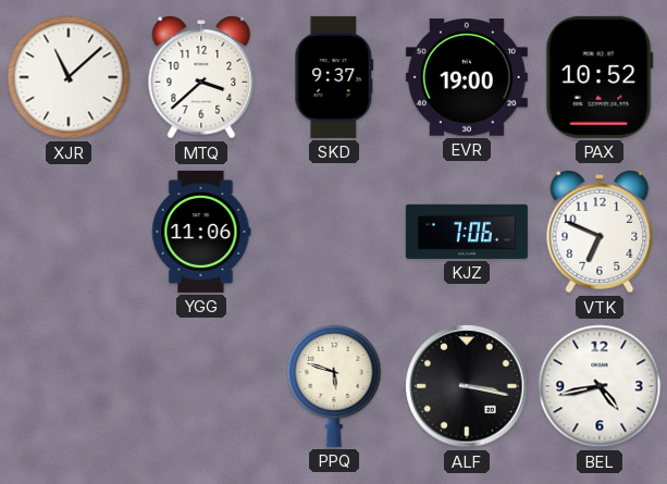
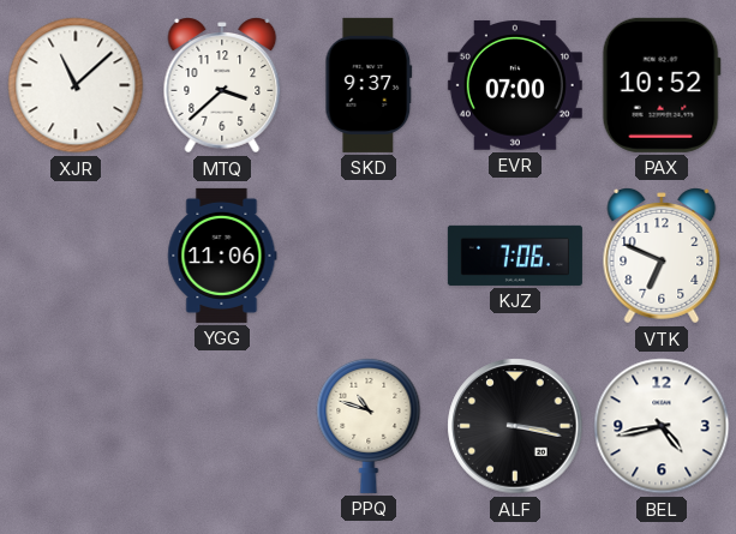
EVR: 19:00 -> 07:00
PPQ: 5:48 -> 10:48
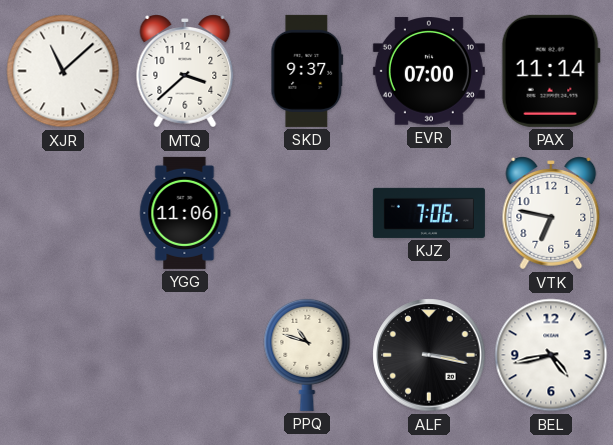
PAX: 10:52 -> 11:14
VTK: 6:49 -> 6:47
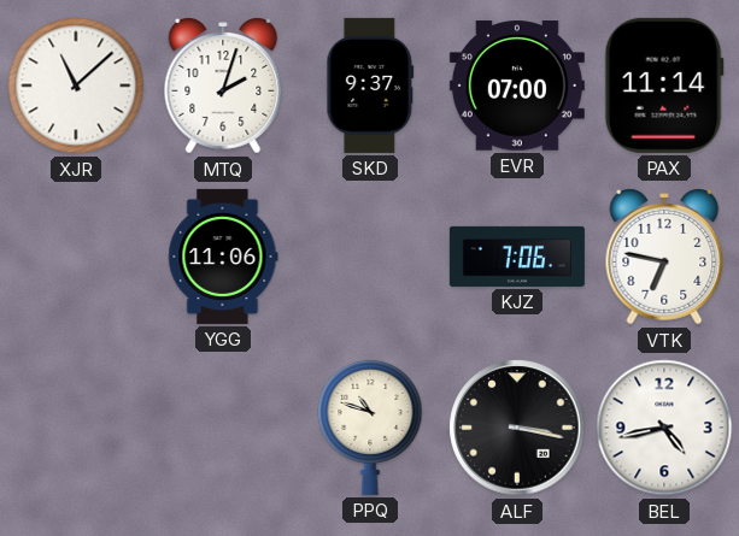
MTQ: 3:38 -> 2:03
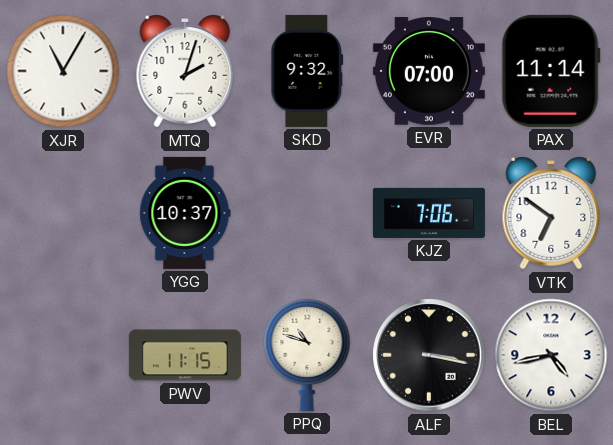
XJR: 11:08 -> 11:05
SKD: 9:37 -> 9:32
YGG: 11:06 -> 10:37
VTK: 6:47 -> 6:51
PWV: none -> 11:15
